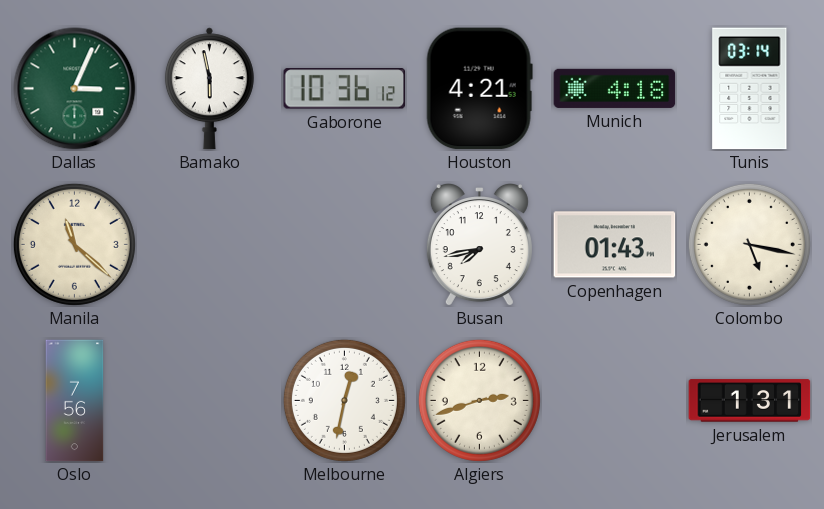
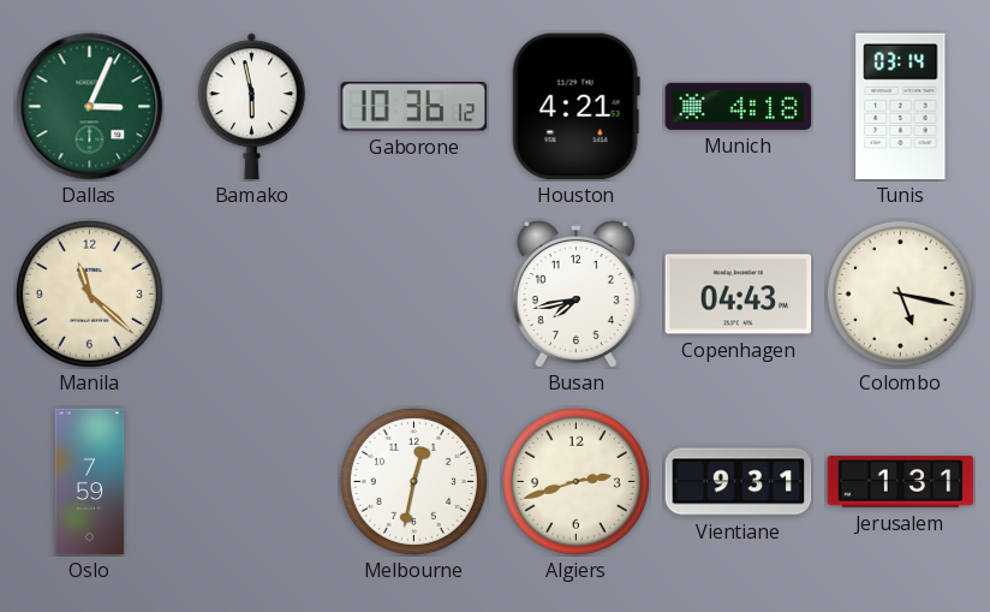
Copenhagen: 01:43 -> 04:43
Oslo: 7:56 -> 7:59
Vientiane: none -> 9:31
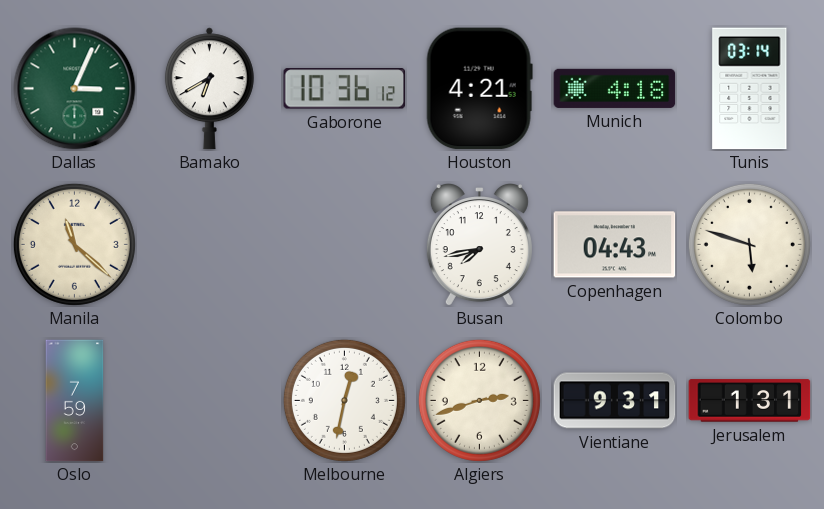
Bamako: 5:58 -> 6:40
Colombo: 5:17 -> 5:48
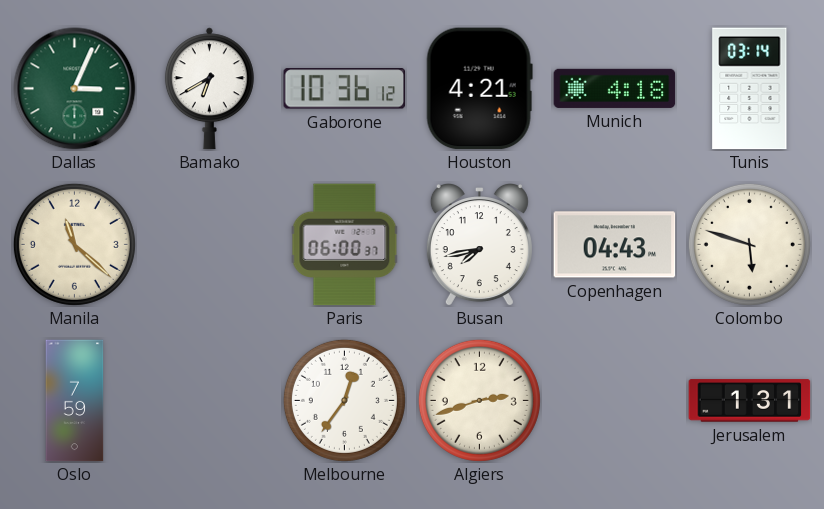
Paris: none -> 06:00
Melbourne: 12:32 -> 12:36
Vientiane: 9:31 -> none
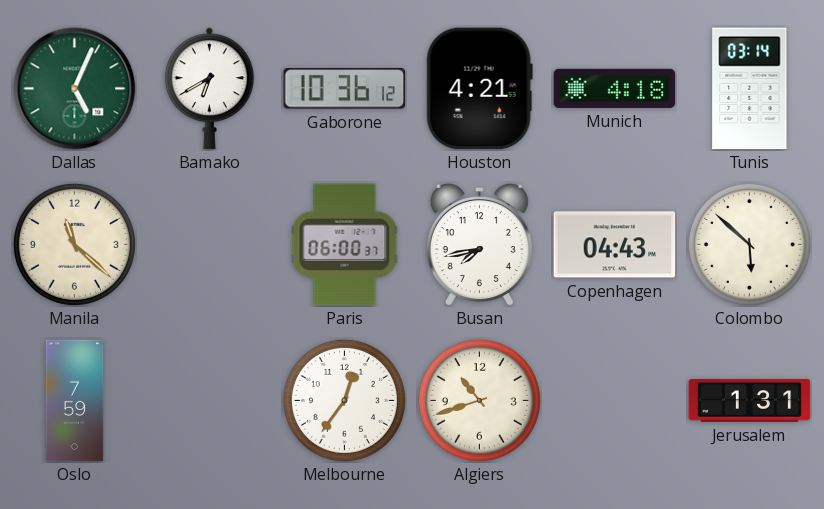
Dallas: 3:04 -> 5:04
Colombo: 5:48 -> 5:52
Algiers: 2:42 -> 10:42
